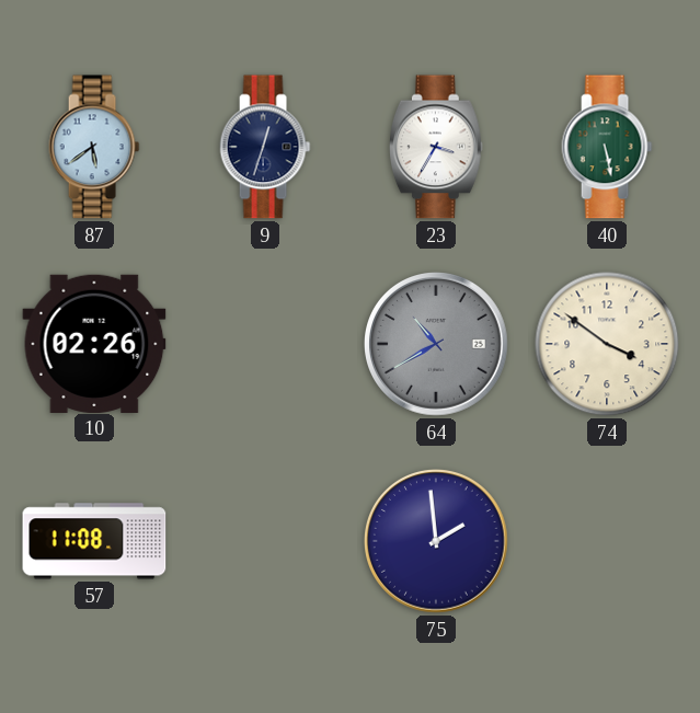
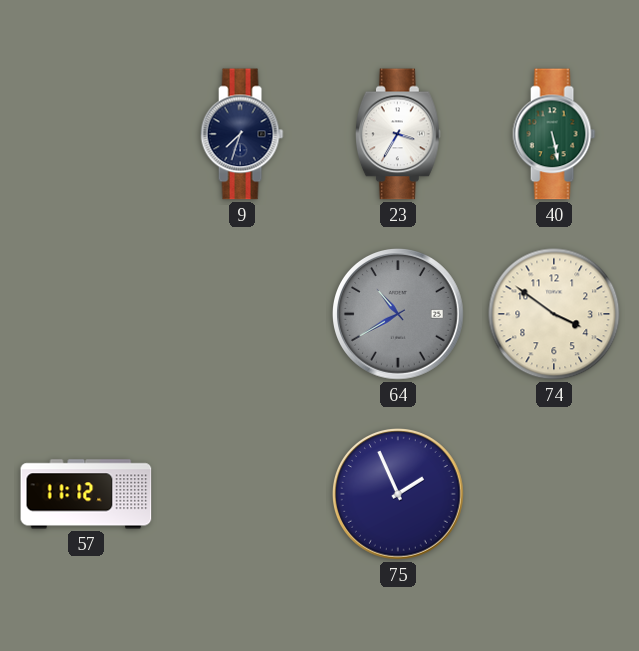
87: 5:39 -> none
9: 12:33 -> 7:33
10: 02:26 -> none
57: 11:08 -> 11:12
75: 1:59 -> 1:56
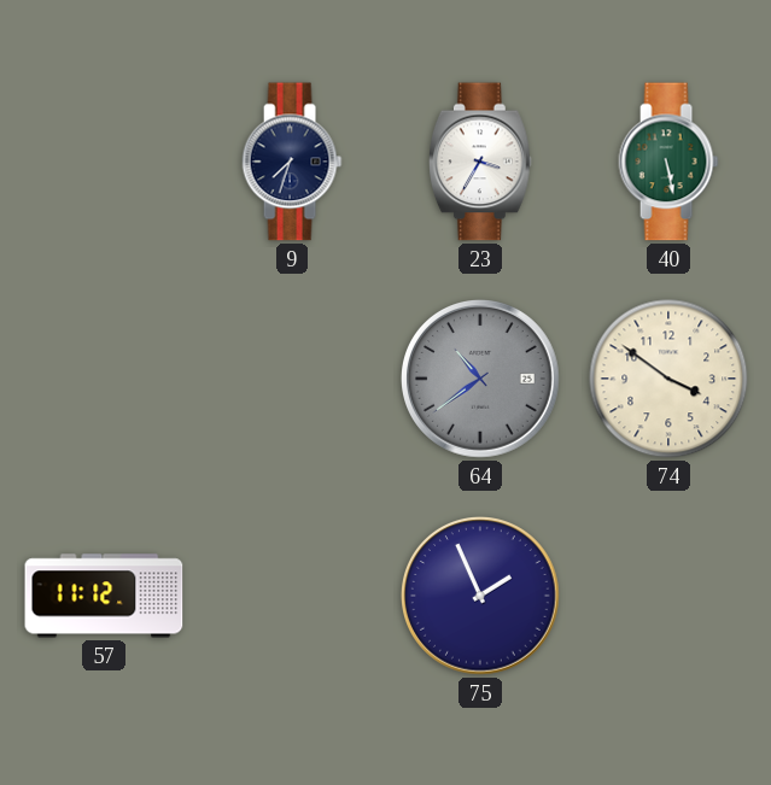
64: 10:40 -> 10:39
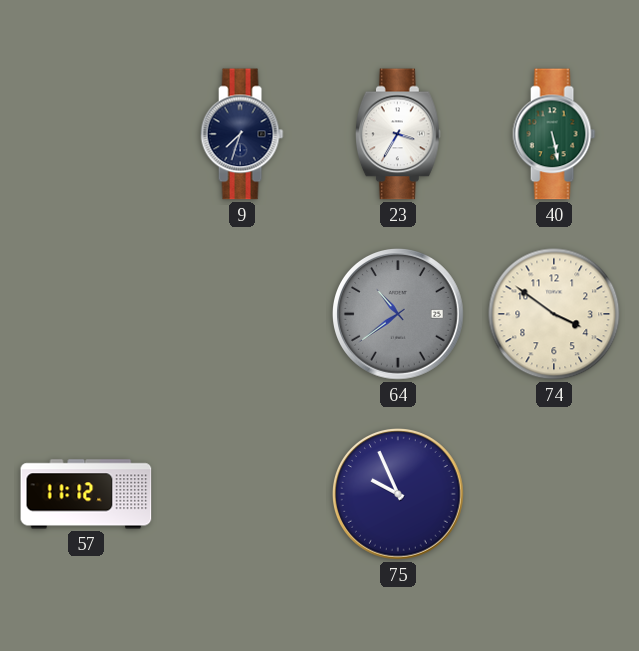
75: 1:56 -> 9:56
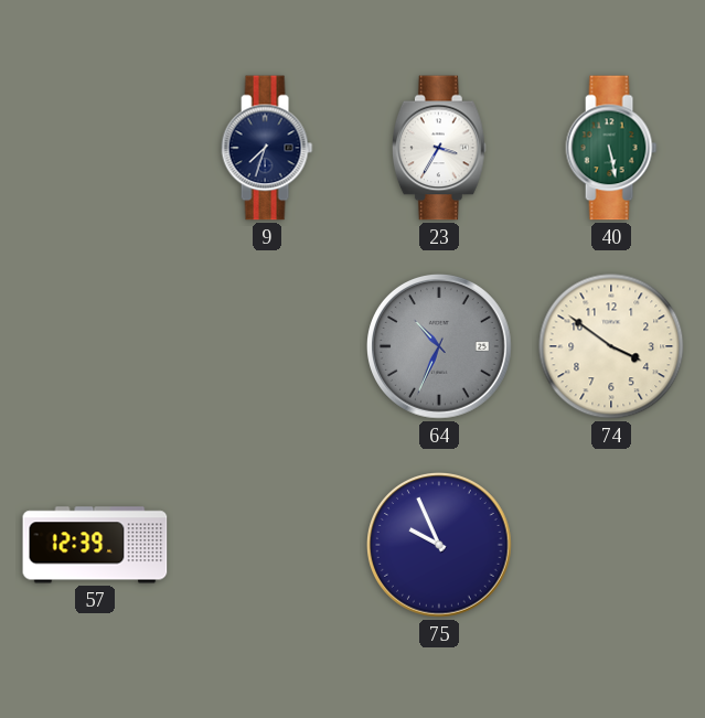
64: 10:39 -> 10:34
57: 11:12 -> 12:39
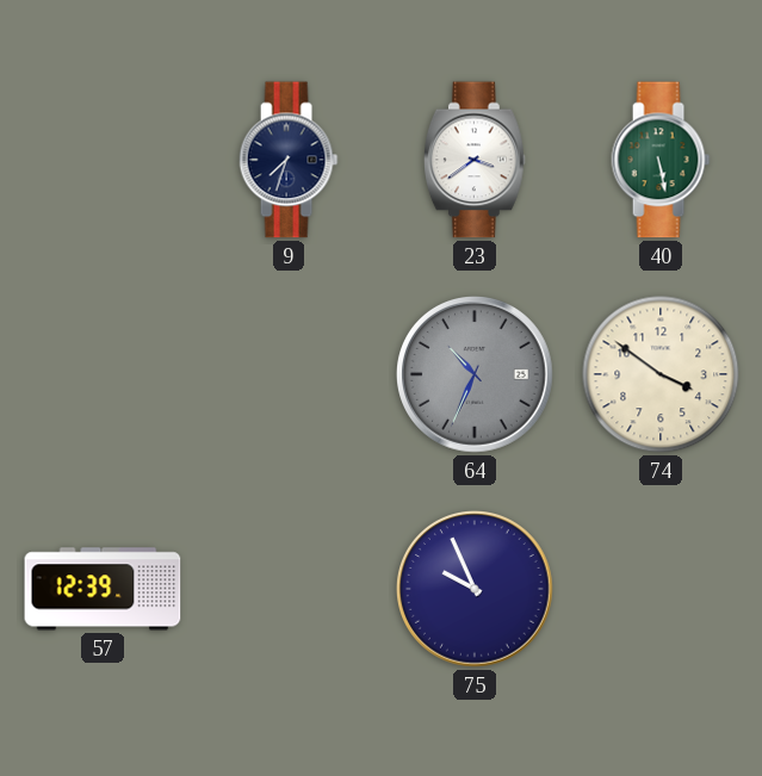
23: 3:35 -> 3:39
